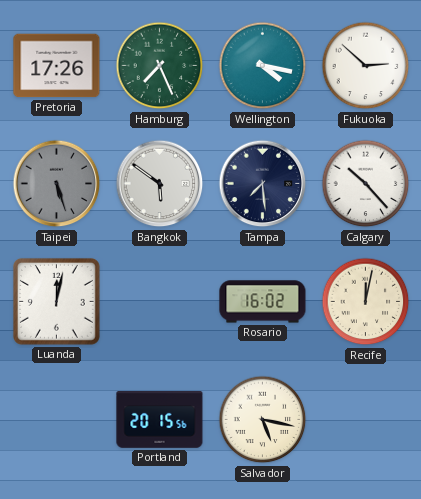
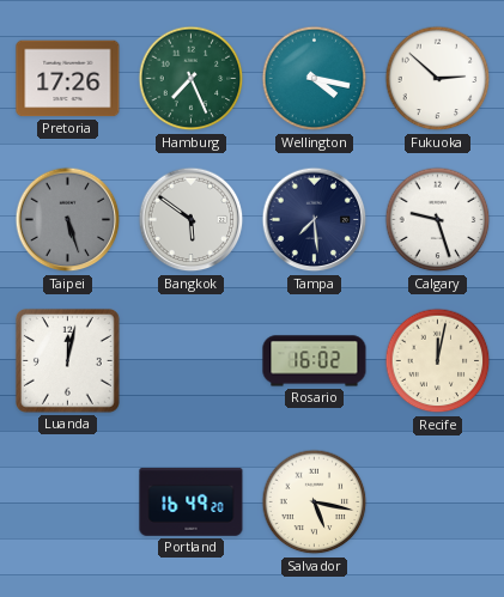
Calgary: 10:23 -> 9:27
Portland: 20:15 -> 16:49
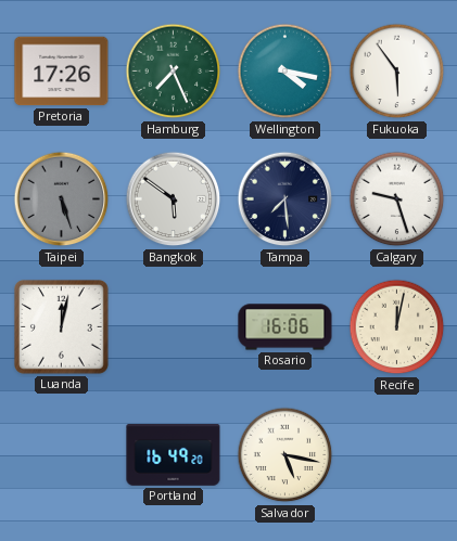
Fukuoka: 2:52 -> 5:54
Rosario: 16:02 -> 16:06
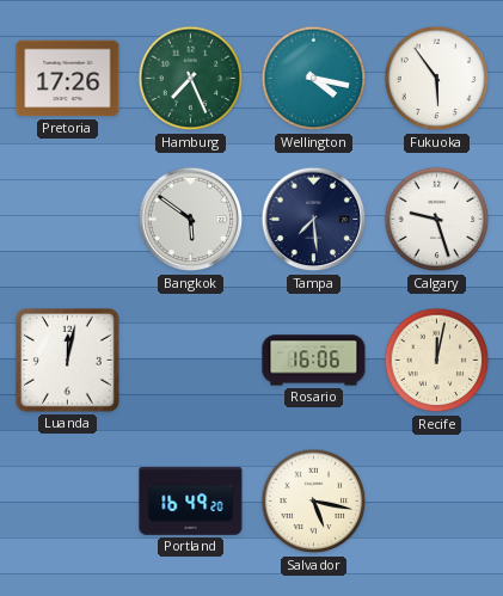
Taipei: 5:27 -> none
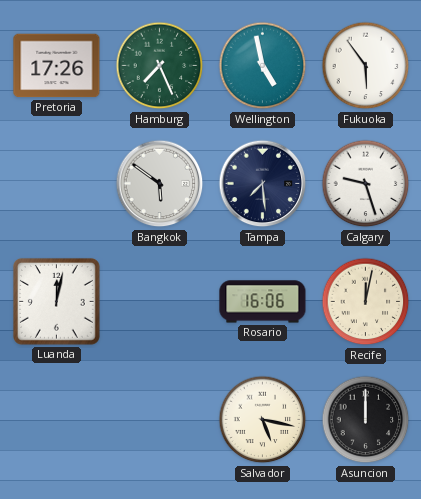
Wellington: 4:17 -> 4:58
Portland: 16:49 -> none
Asuncion: none -> 12:00
